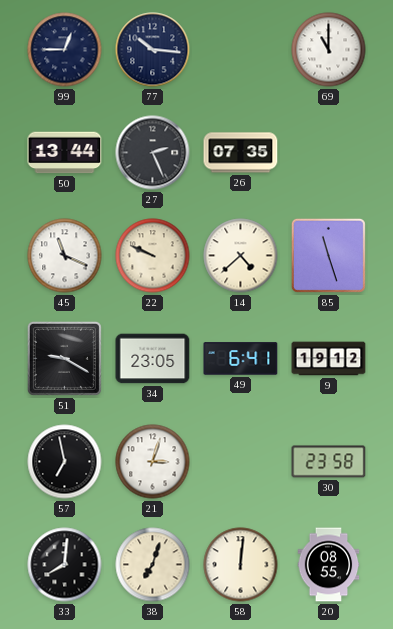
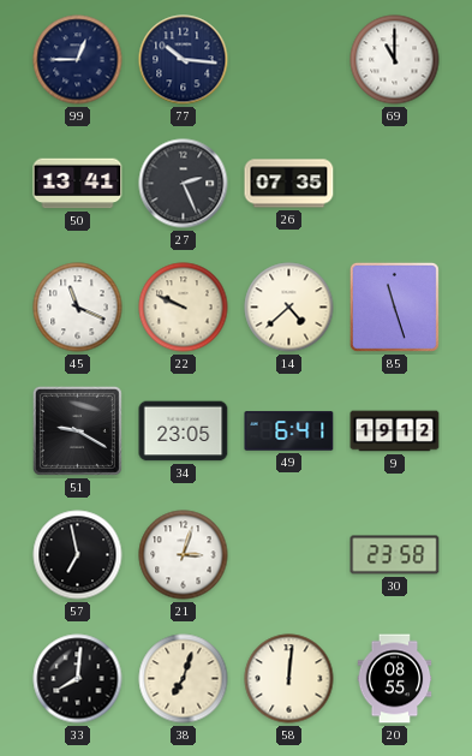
50: 13:44 -> 13:41
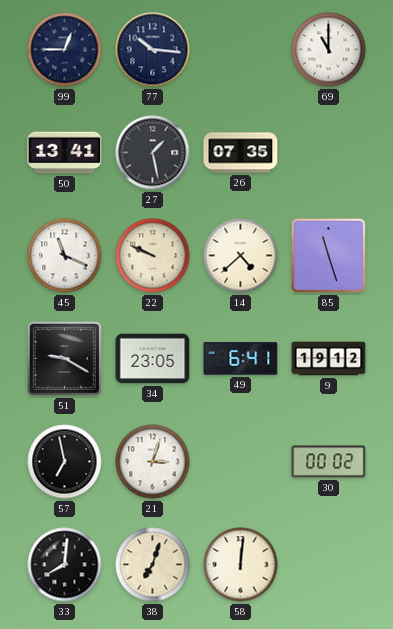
27: 2:26 -> 1:28
30: 23:58 -> 00:02
20: 08:55 -> none
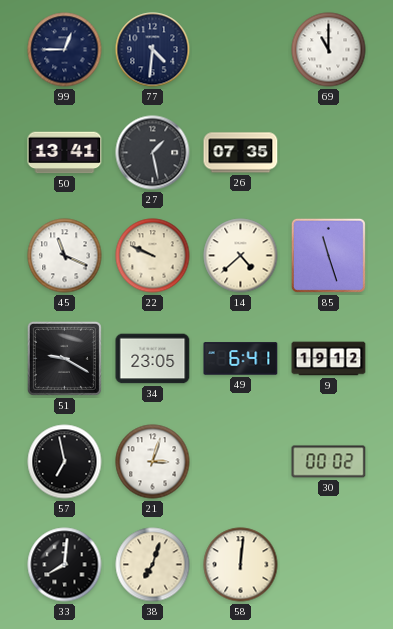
77: 10:16 -> 4:31
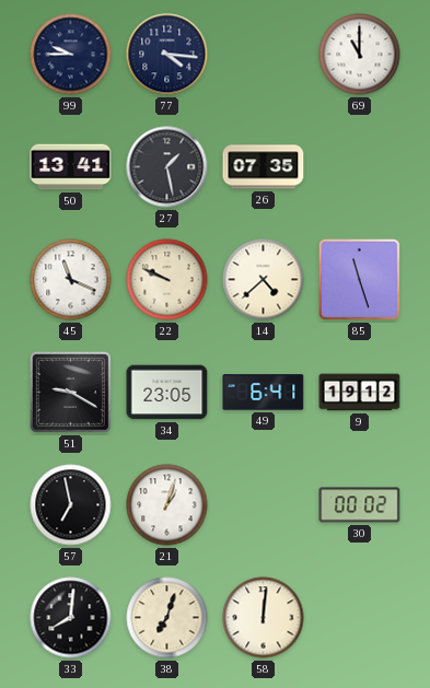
99: 12:45 -> 9:45
77: 4:31 -> 4:16
21: 3:03 -> 1:03
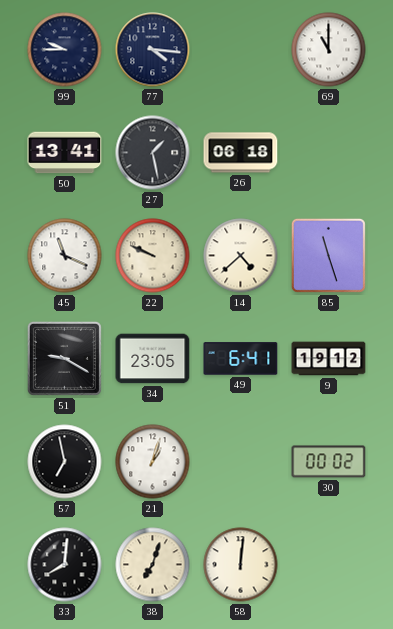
26: 07:35 -> 06:18
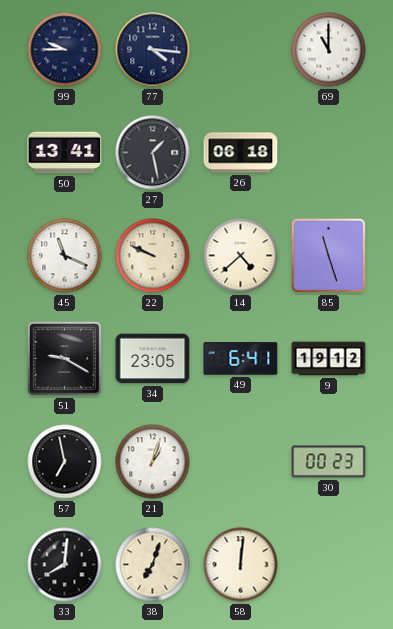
30: 00:02 -> 00:23
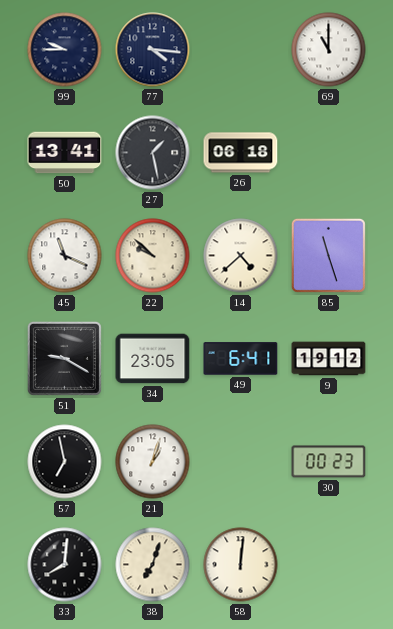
22: 9:49 -> 9:52
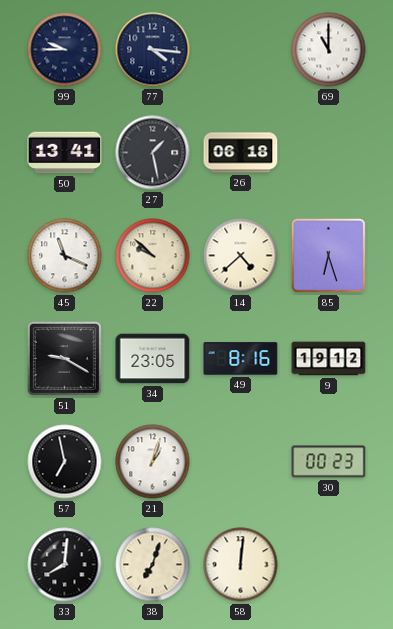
85: 11:27 -> 6:27
49: 6:41 -> 8:16
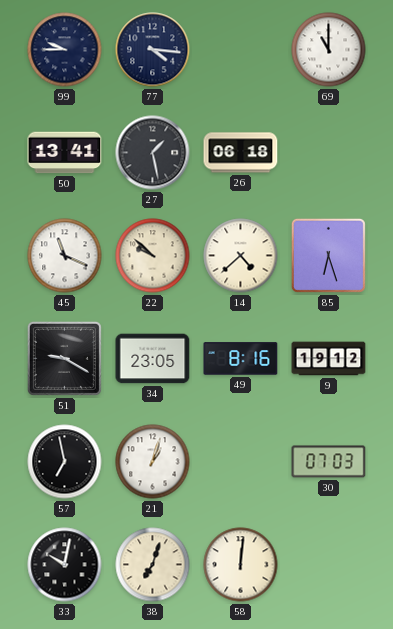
30: 00:23 -> 07:03
33: 8:01 -> 10:02
